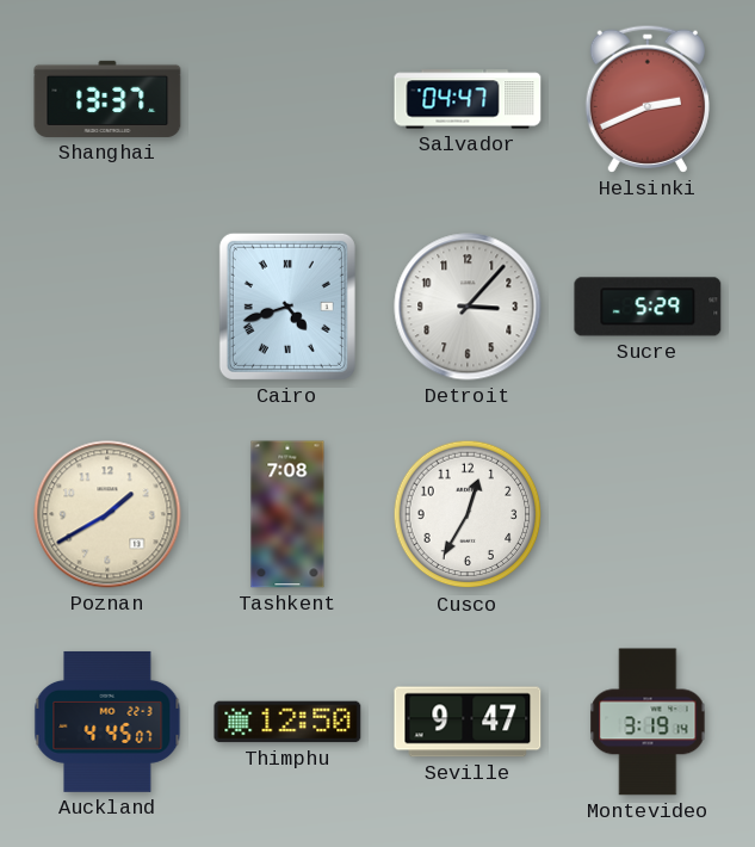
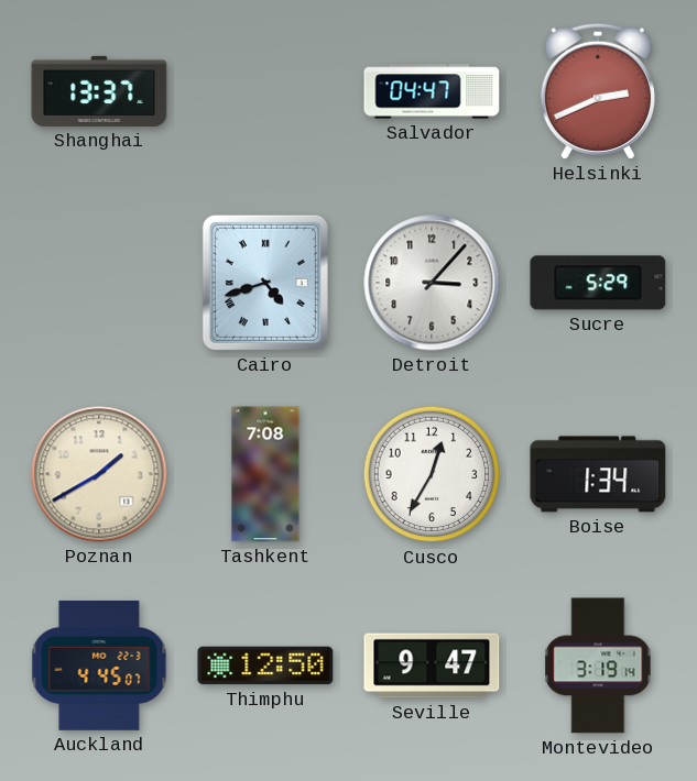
Boise: none -> 1:34
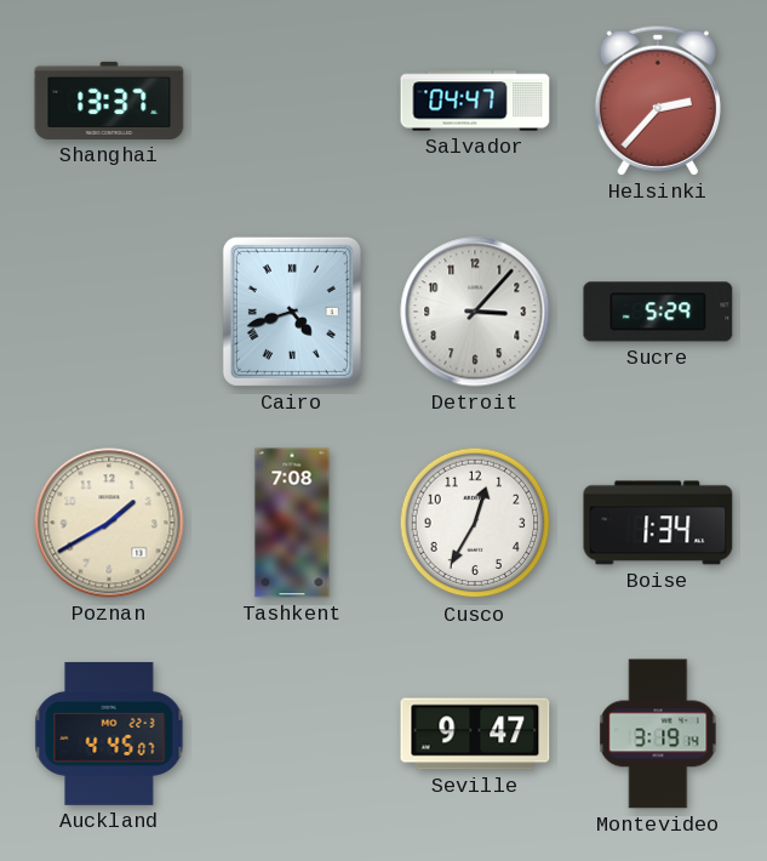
Helsinki: 2:41 -> 2:37
Thimphu: 12:50 -> none
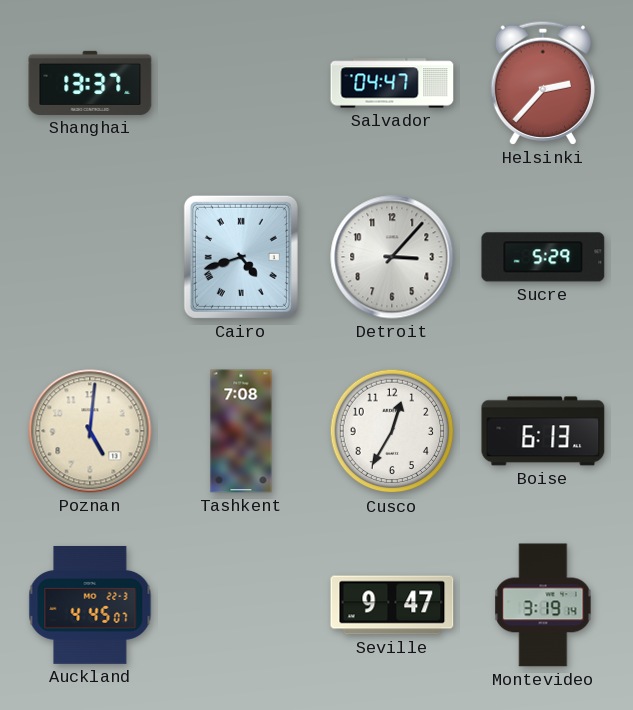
Poznan: 1:40 -> 5:01
Boise: 1:34 -> 6:13
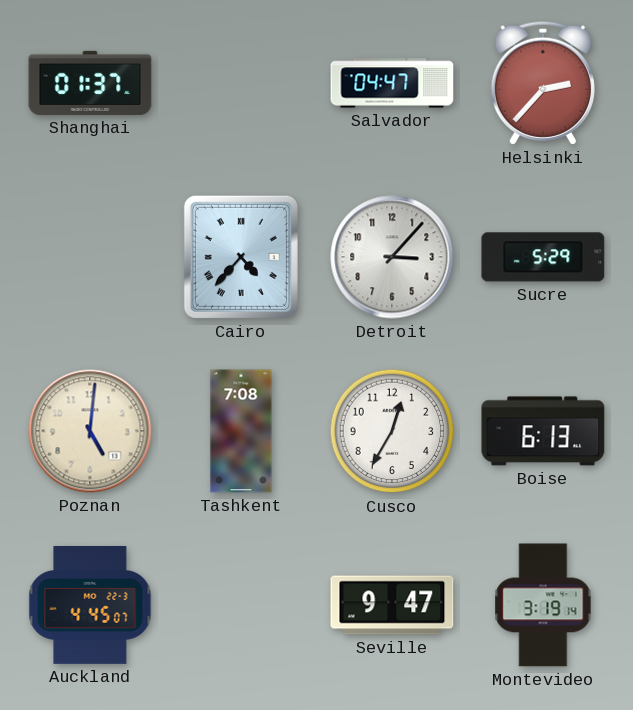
Shanghai: 13:37 -> 01:37
Cairo: 4:42 -> 4:37
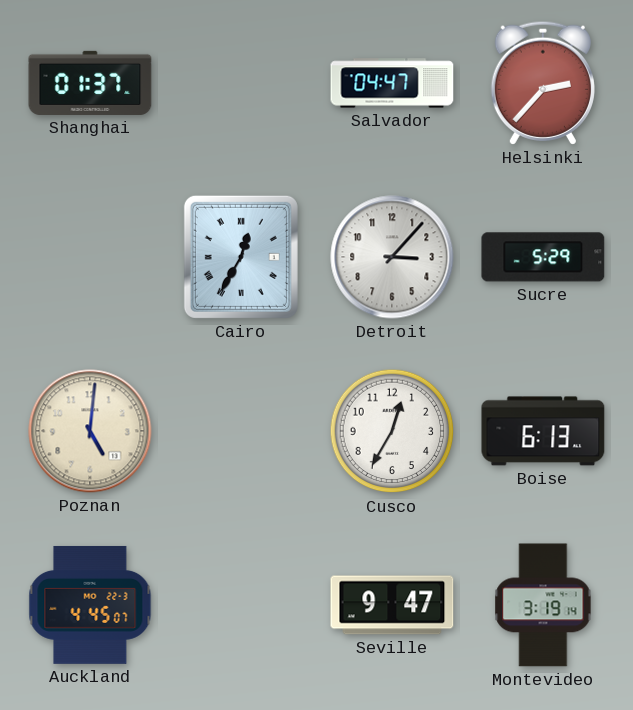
Cairo: 4:37 -> 12:35
Tashkent: 7:08 -> none
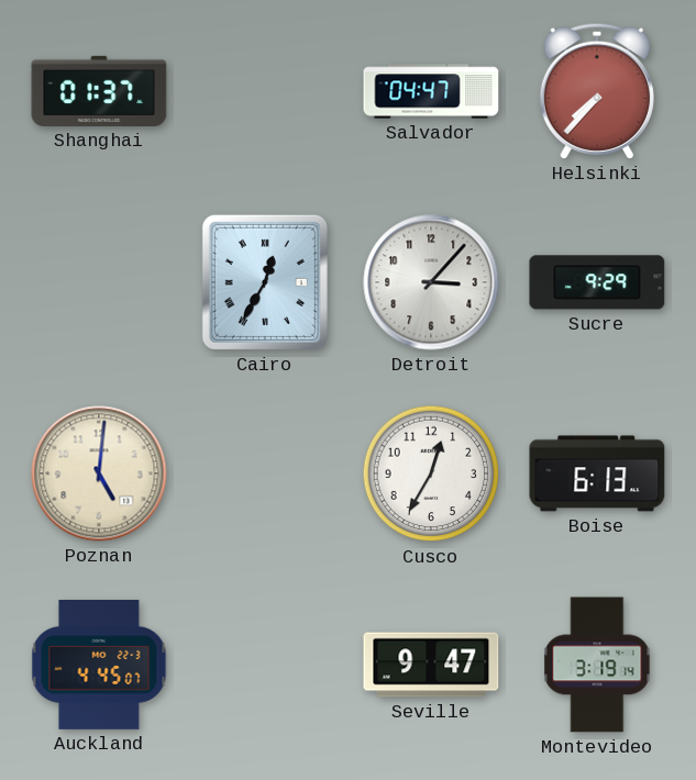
Helsinki: 2:37 -> 7:37
Sucre: 5:29 -> 9:29
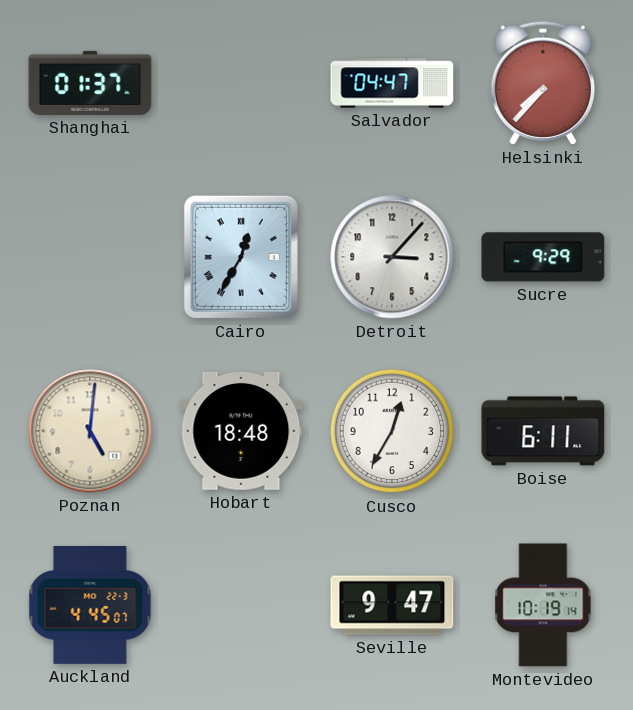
Hobart: none -> 18:48
Boise: 6:13 -> 6:11
Montevideo: 3:19 -> 10:19
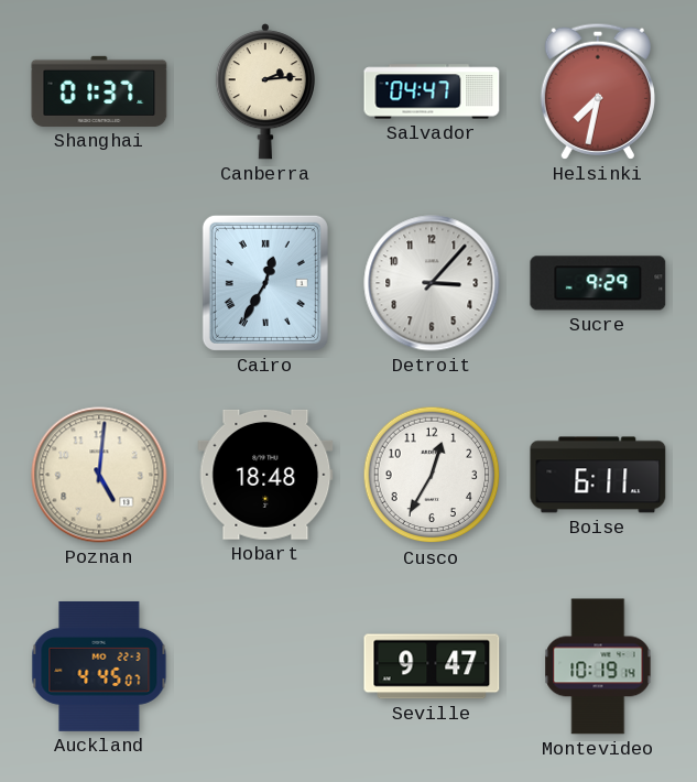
Canberra: none -> 2:14
Helsinki: 7:37 -> 7:32
